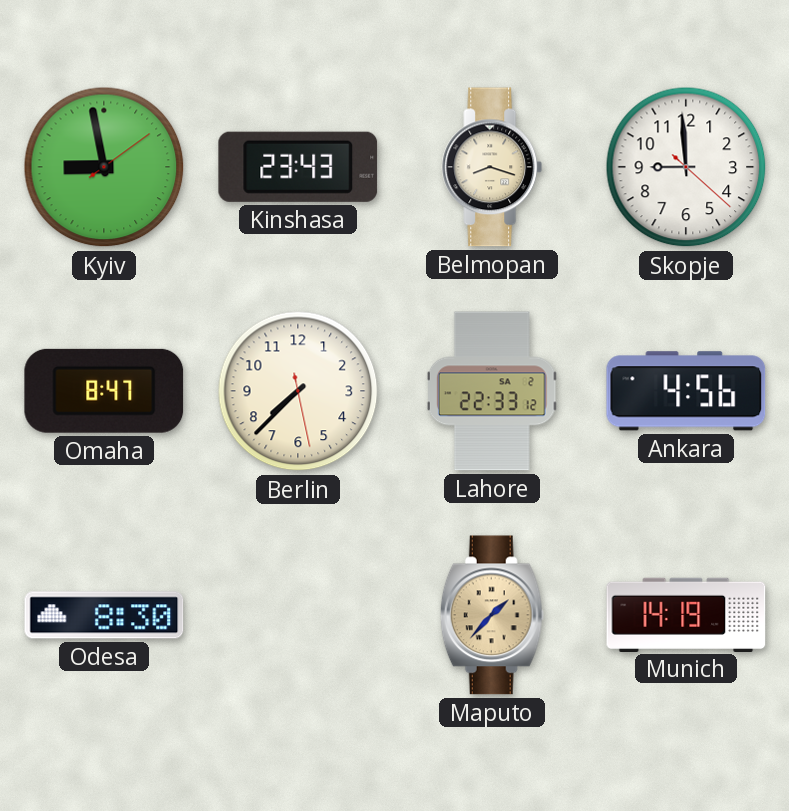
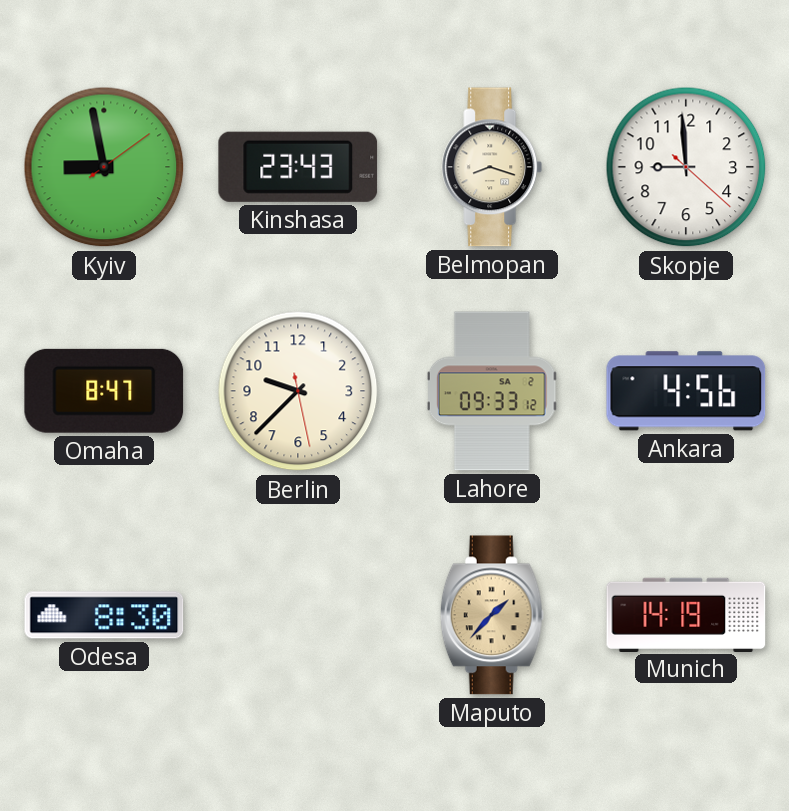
Berlin: 7:37 -> 9:37
Lahore: 22:33 -> 09:33
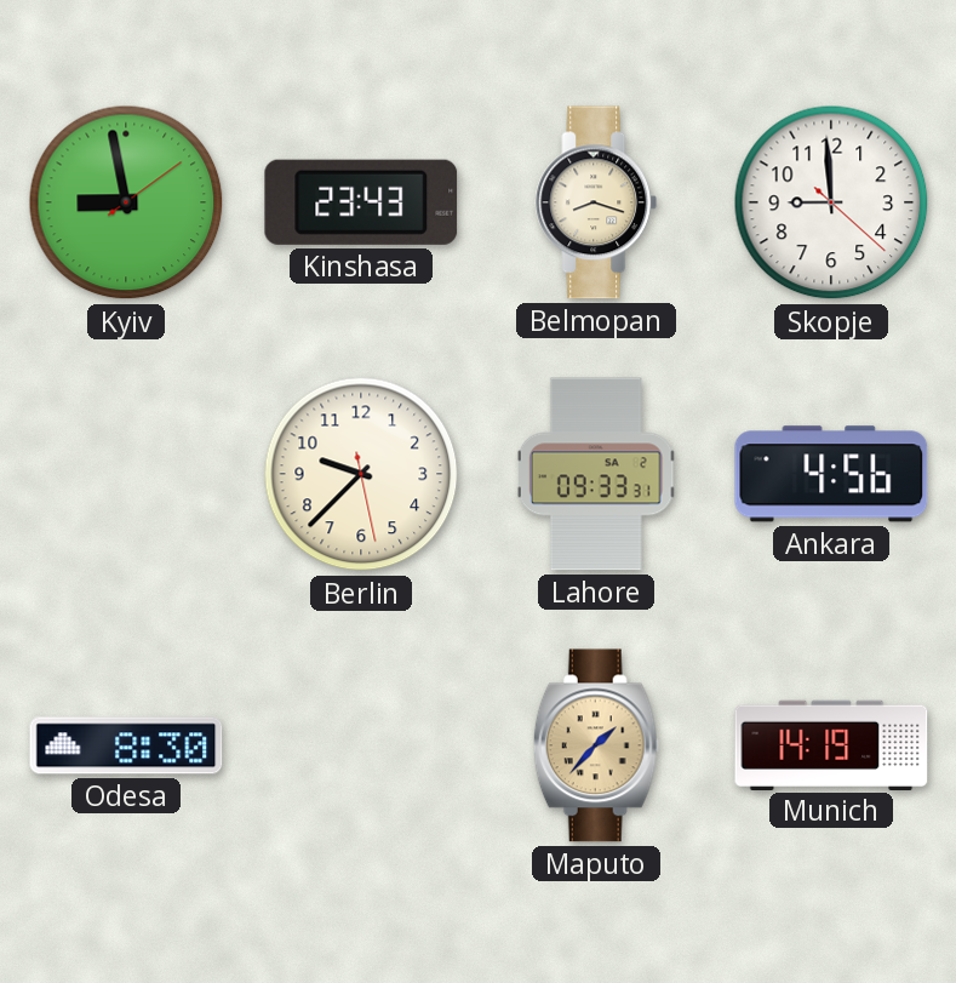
Omaha: 8:47 -> none
Lahore: 09:33:12 -> 09:33:31
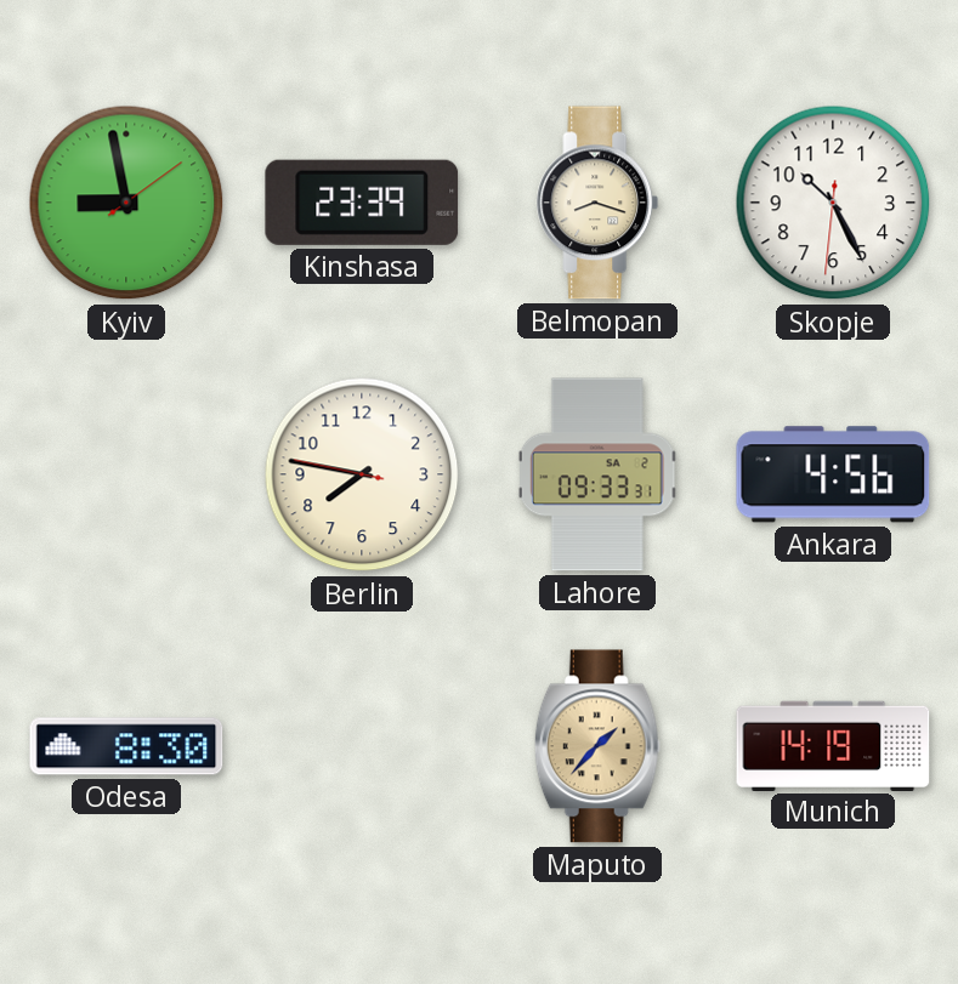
Kinshasa: 23:43 -> 23:39
Skopje: 8:59 -> 10:25
Berlin: 9:37 -> 7:46
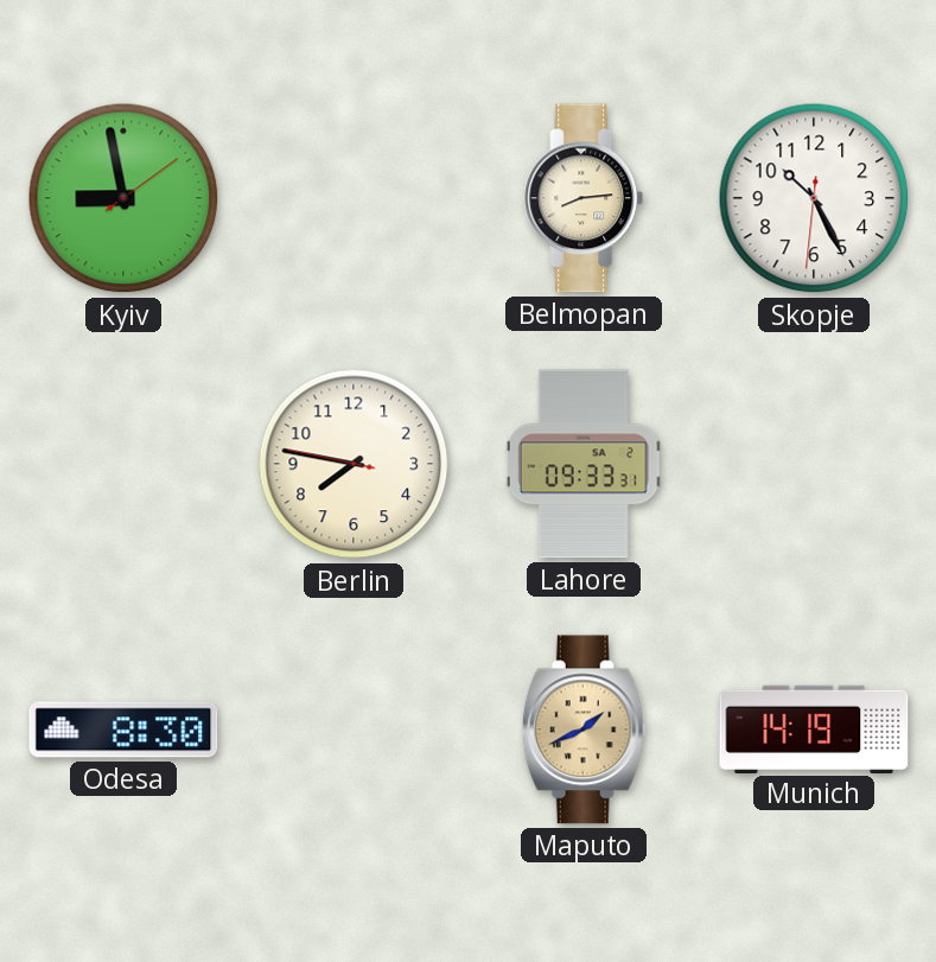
Kinshasa: 23:39 -> none
Belmopan: 8:18 -> 8:14
Ankara: 4:56 -> none
Maputo: 1:37 -> 1:41
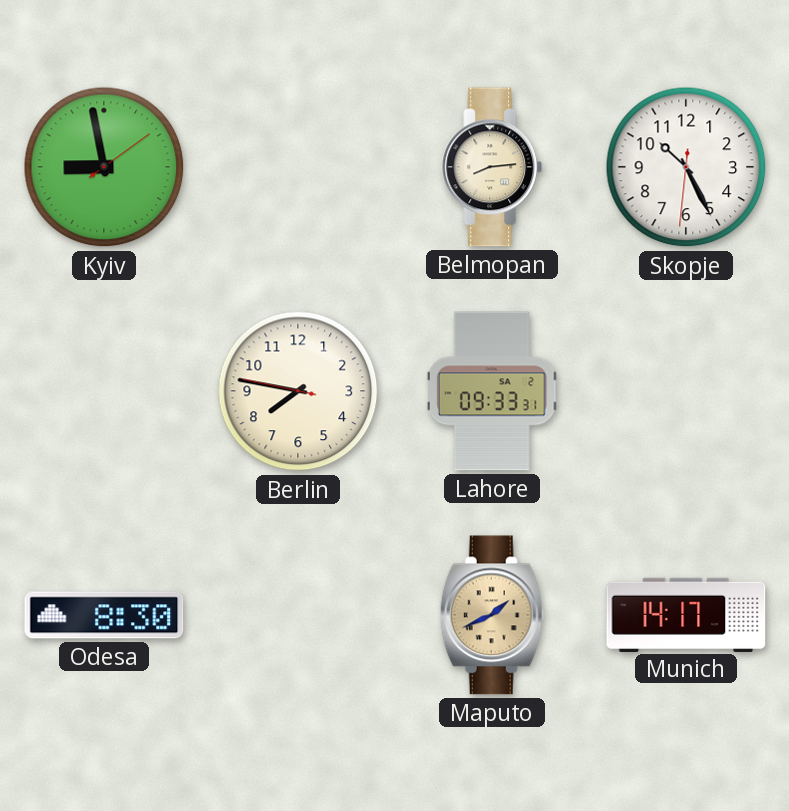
Munich: 14:19 -> 14:17
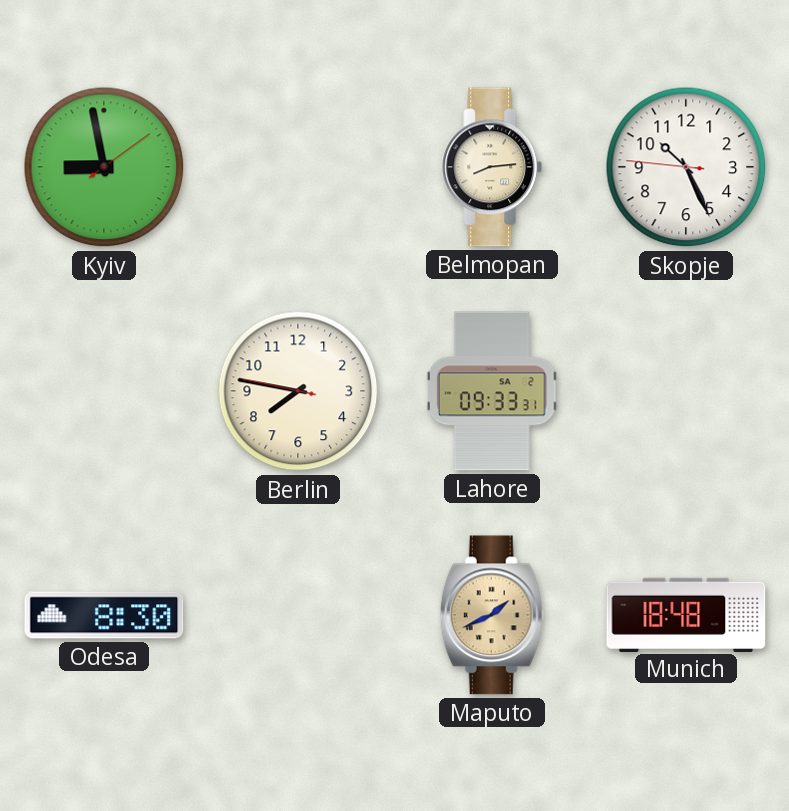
Skopje: 10:25:31 -> 10:25:46
Munich: 14:17 -> 18:48
